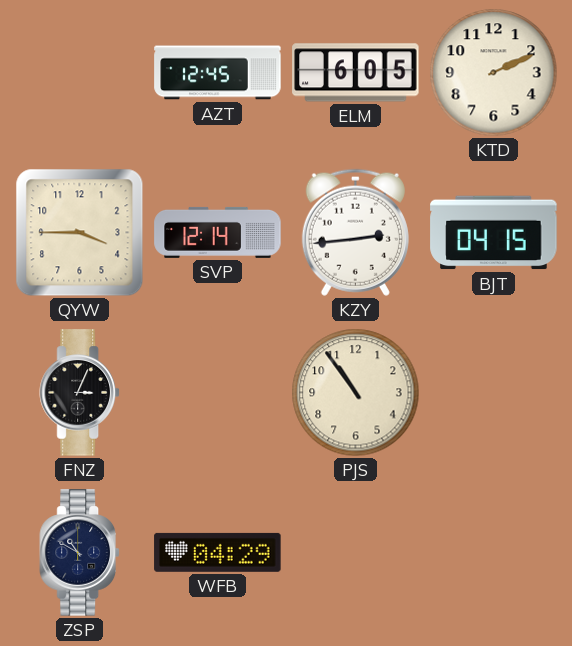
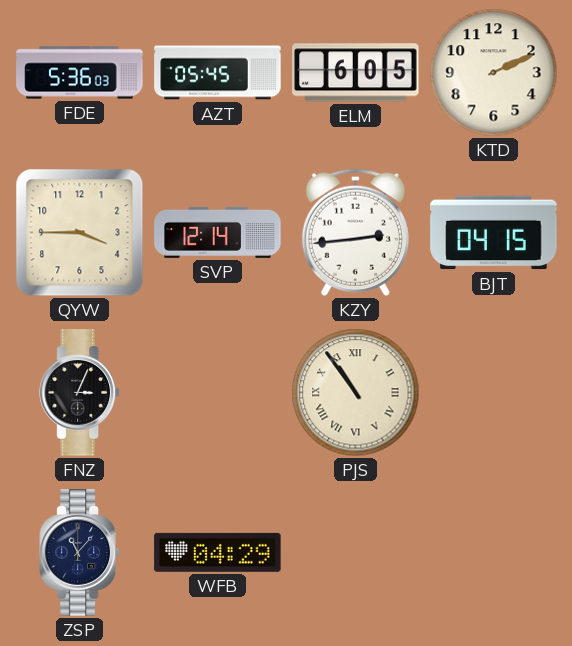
FDE: none -> 5:36
AZT: 12:45 -> 05:45
PJS numerals: Arabic -> Roman
ZSP: 10:50 -> 11:07
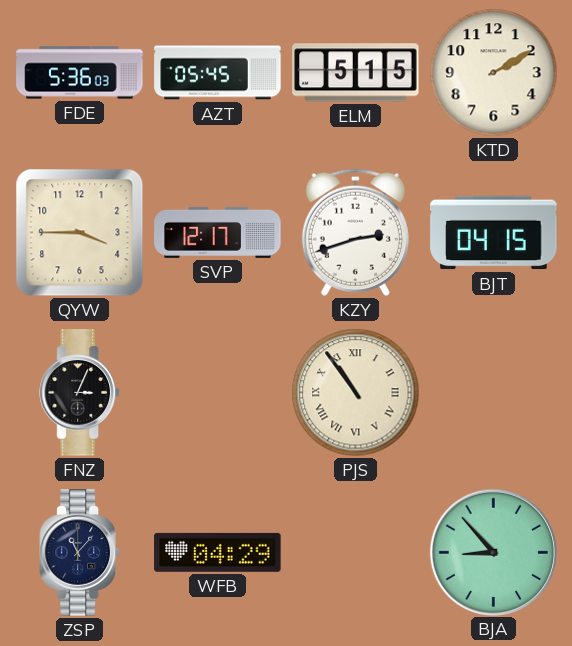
ELM: 6:05 -> 5:15
KTD: 2:11 -> 2:10
SVP: 12:14 -> 12:17
KZY: 2:44 -> 2:42
BJA: none -> 8:53
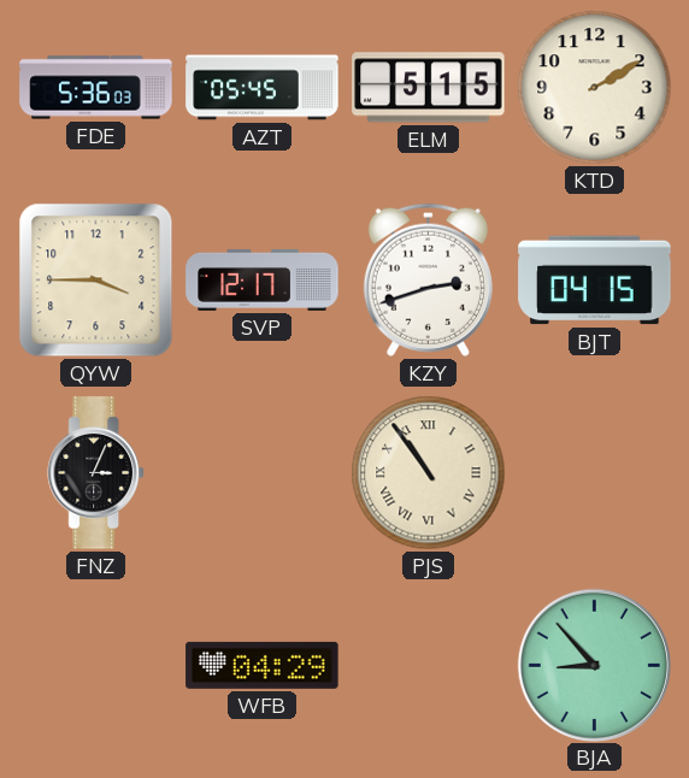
ZSP: 11:07 -> none
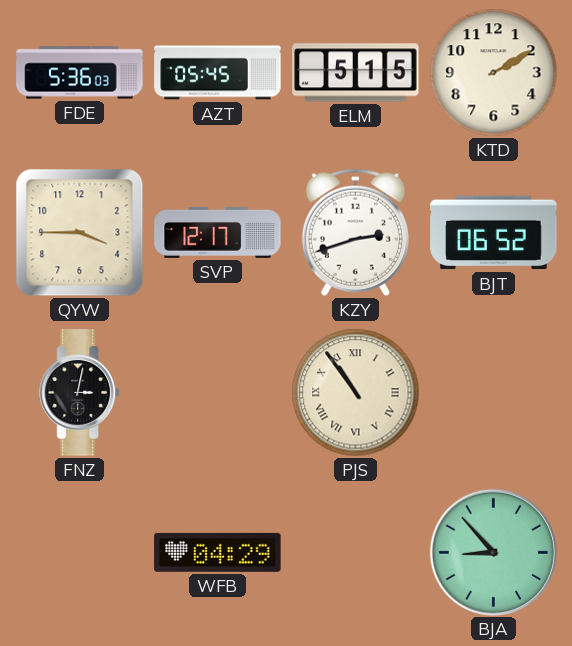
BJT: 04:15 -> 06:52
FNZ: 3:04 -> 3:02
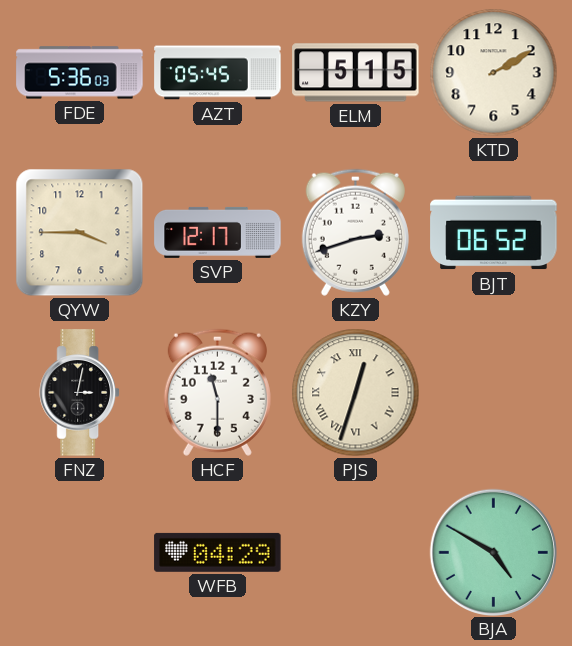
HCF: none -> 11:30
PJS: 10:54 -> 12:33
BJA: 8:53 -> 4:50
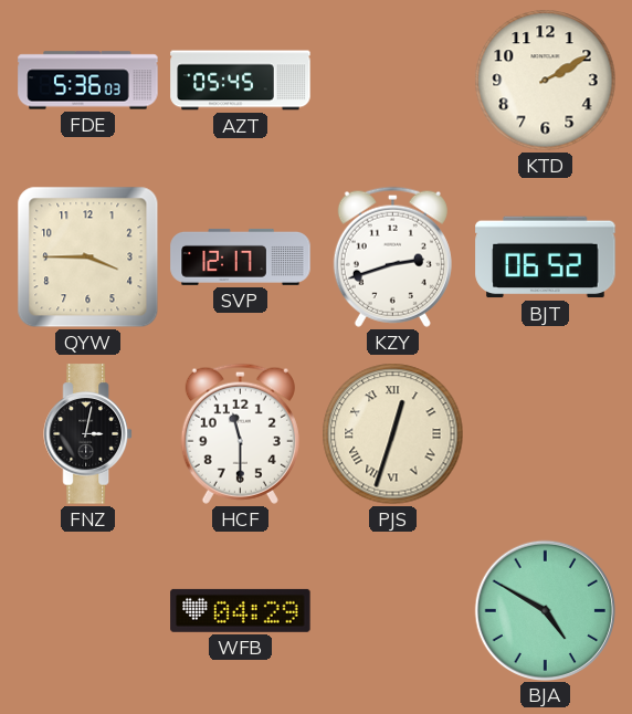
ELM: 5:15 -> none
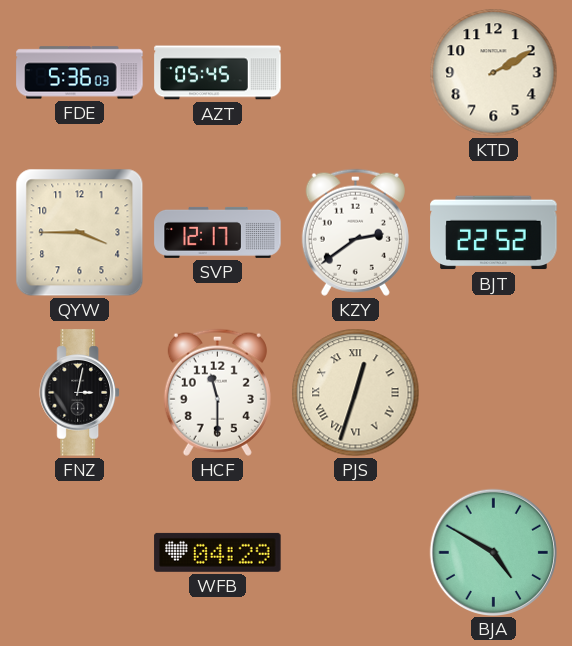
KZY: 2:42 -> 2:39
BJT: 06:52 -> 22:52
